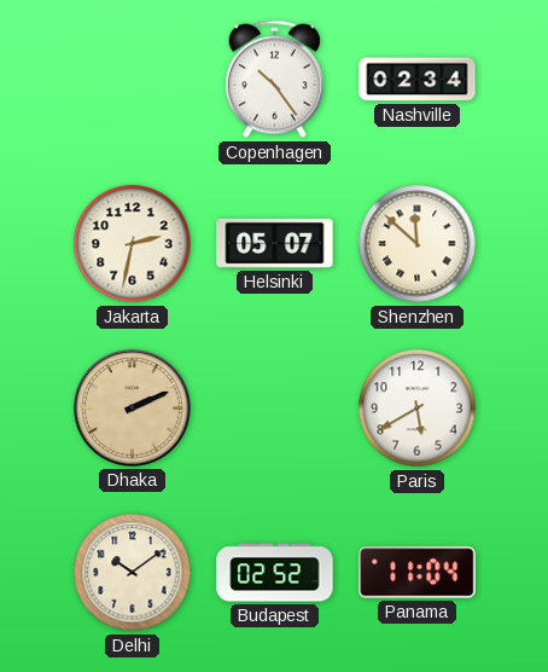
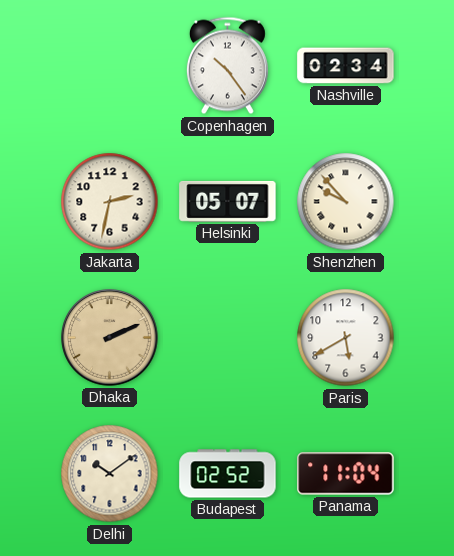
Shenzhen: 11:52 -> 9:53
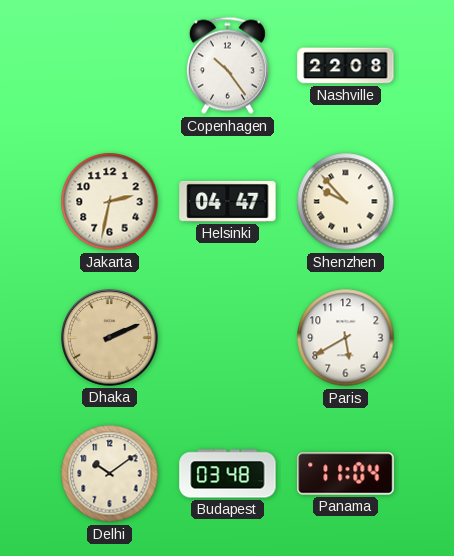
Nashville: 02:34 -> 22:08
Helsinki: 05:07 -> 04:47
Budapest: 02:52 -> 03:48
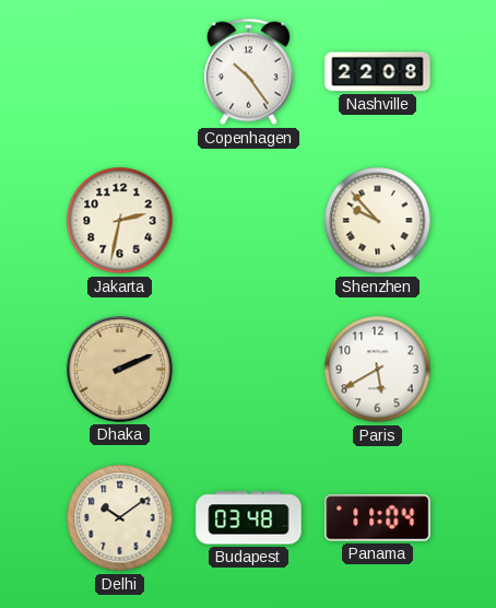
Helsinki: 04:47 -> none
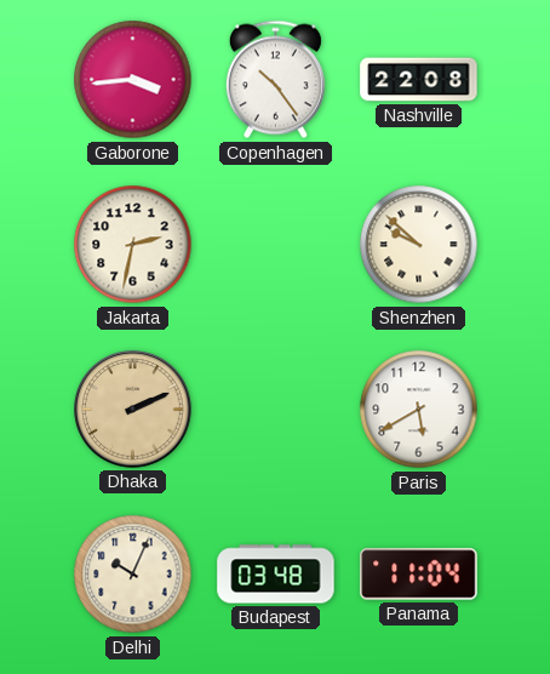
Gaborone: none -> 3:44
Shenzhen: 9:53 -> 9:52
Delhi: 10:09 -> 10:04
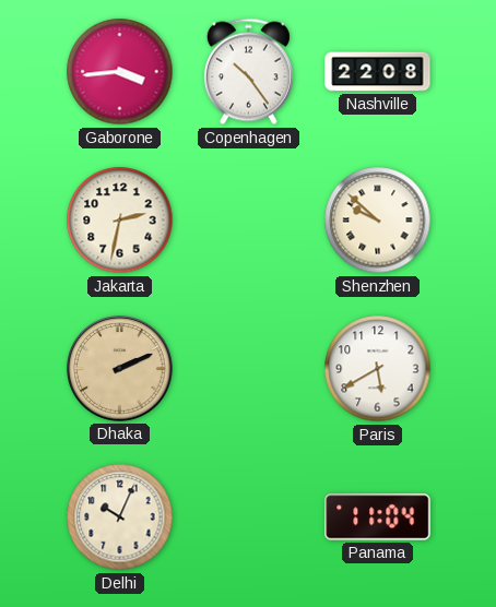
Budapest: 03:48 -> none
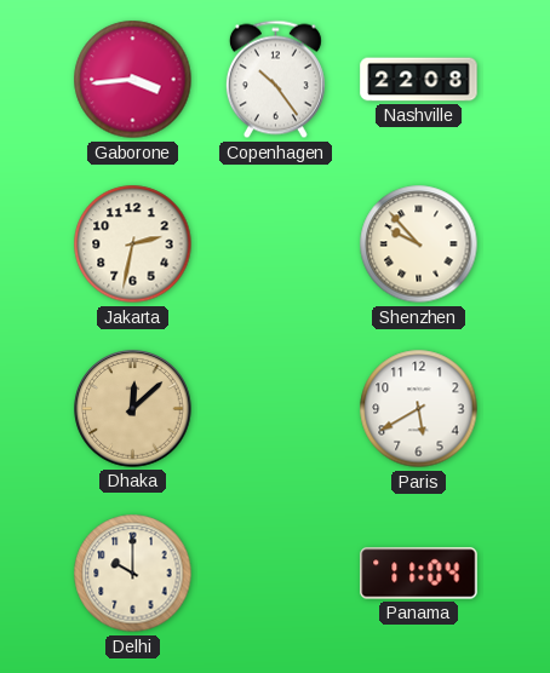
Shenzhen: 9:52 -> 9:53
Dhaka: 2:11 -> 12:08
Delhi: 10:04 -> 10:00
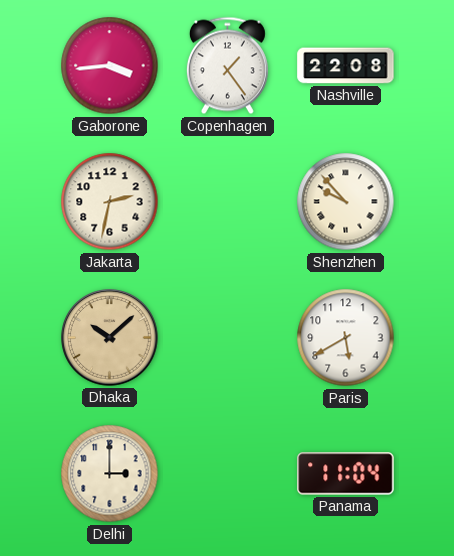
Copenhagen: 10:24 -> 1:24
Dhaka: 12:08 -> 10:08
Delhi: 10:00 -> 3:00
